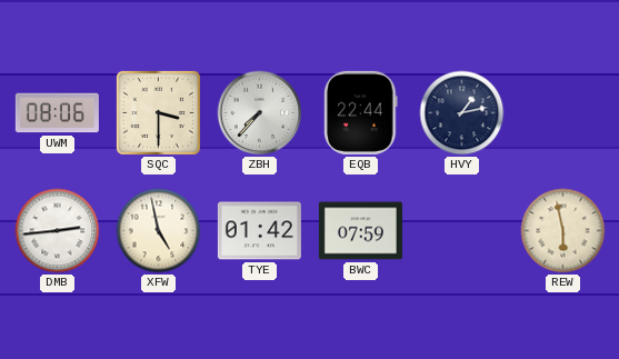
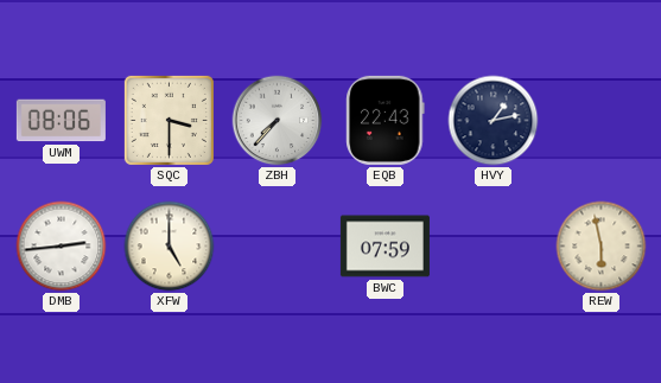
EQB: 22:44 -> 22:43
XFW: 4:58 -> 5:00
TYE: 01:42 -> none
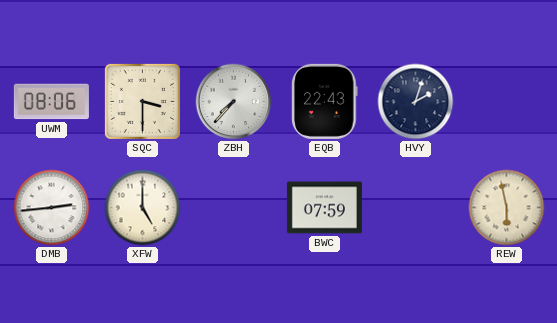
HVY: 1:13 -> 2:03
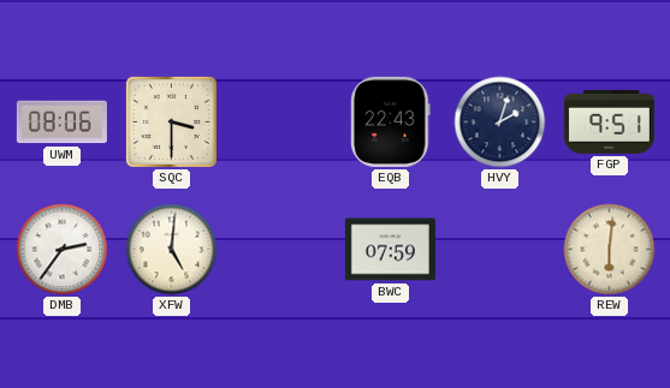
ZBH: 7:37 -> none
FGP: none -> 9:51
DMB: 2:44 -> 2:36
XFW: 5:00 -> 5:01
REW: 5:58 -> 6:01
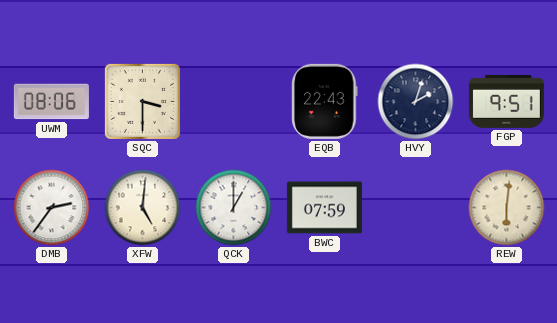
QCK: none -> 1:00
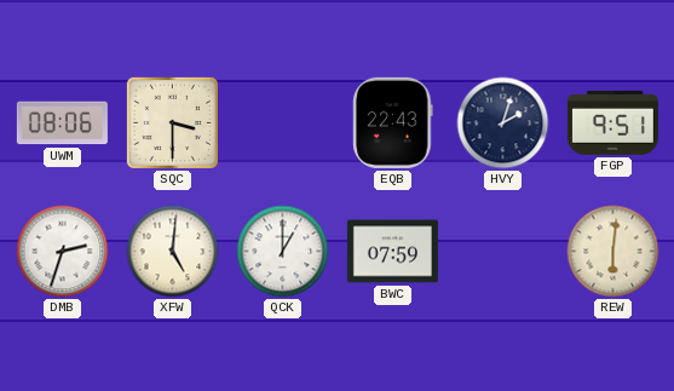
DMB: 2:36 -> 2:33
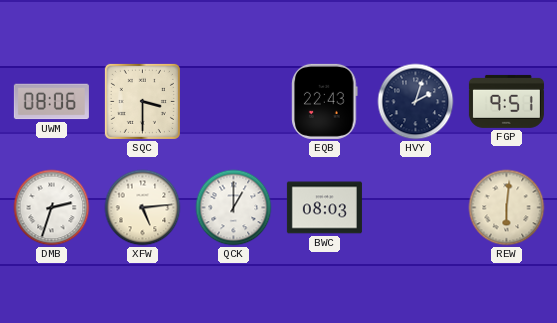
XFW: 5:01 -> 5:14
BWC: 07:59 -> 08:03
